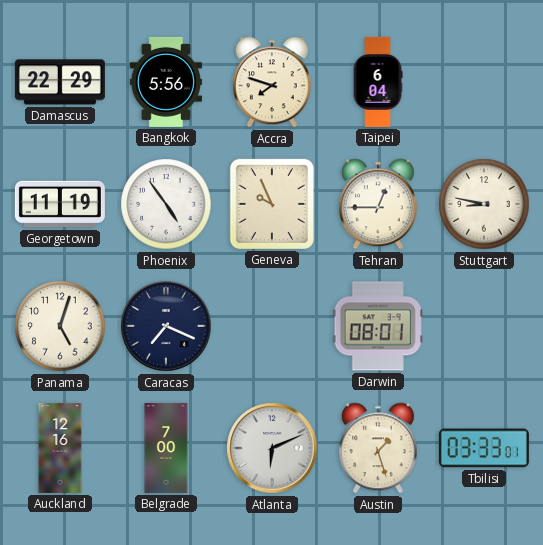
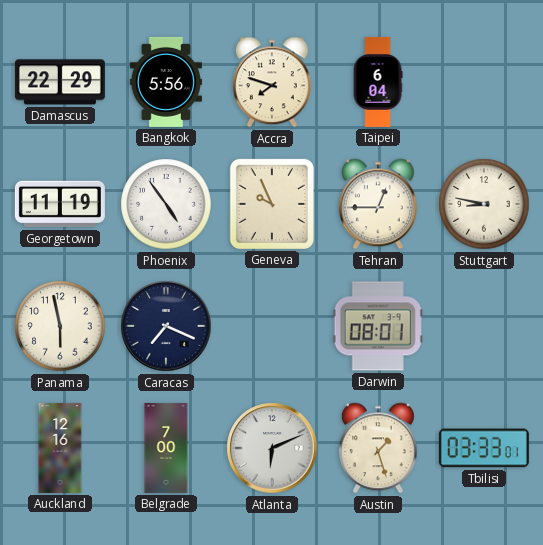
Panama: 5:03 -> 5:58
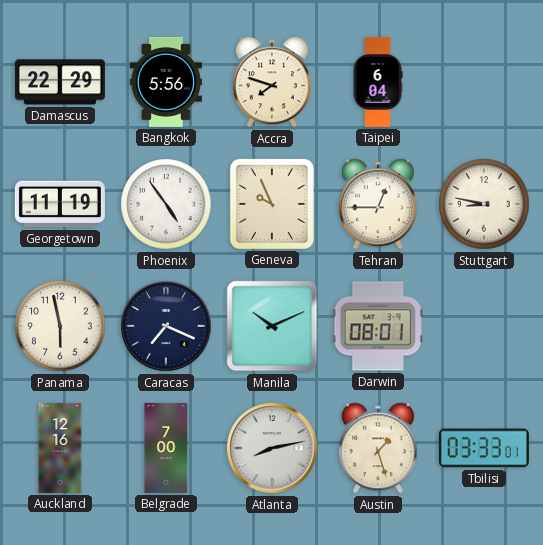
Manila: none -> 10:11
Atlanta: 6:11 -> 8:13
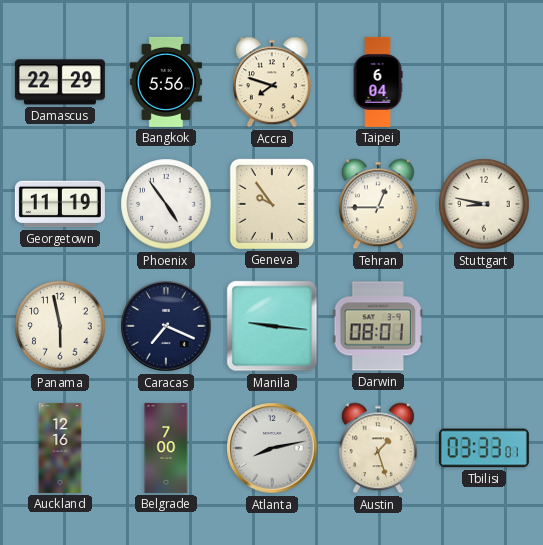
Geneva: 9:56 -> 9:54
Manila: 10:11 -> 9:16
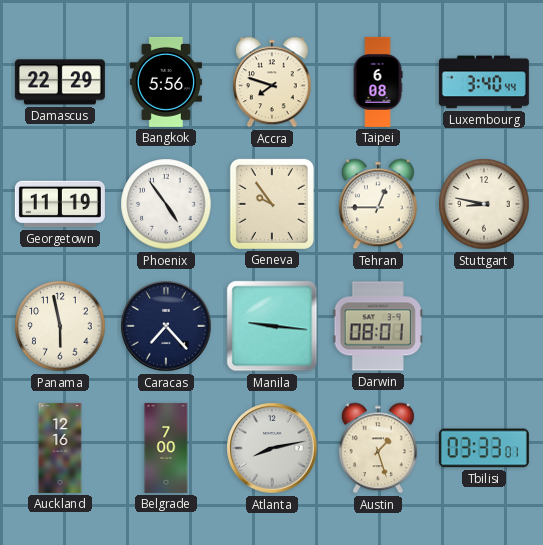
Taipei: 6:04 -> 6:08
Luxembourg: none -> 3:40
Caracas: 7:19 -> 7:23
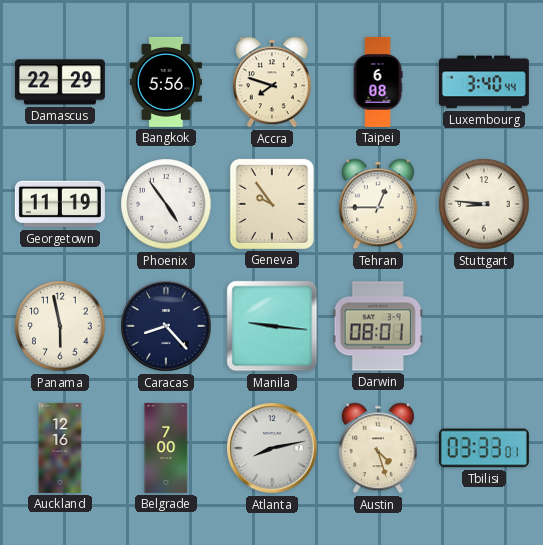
Stuttgart: 8:47 -> 8:46
Caracas: 7:23 -> 8:23
Austin: 1:27 -> 4:27
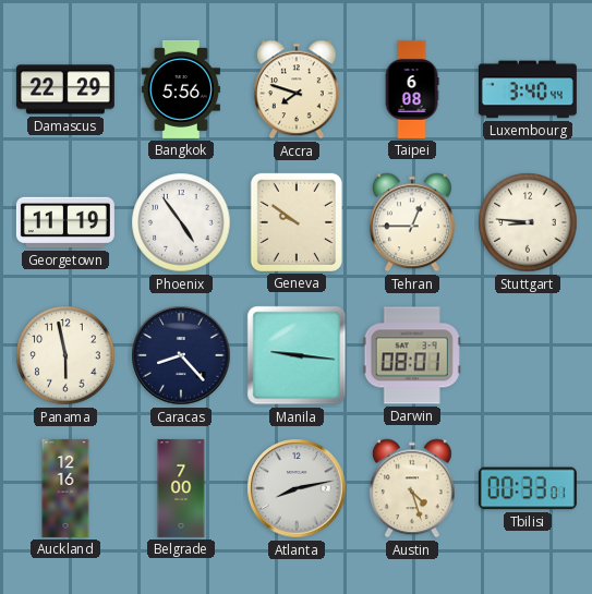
Geneva: 9:54 -> 9:51
Tbilisi: 03:33 -> 00:33
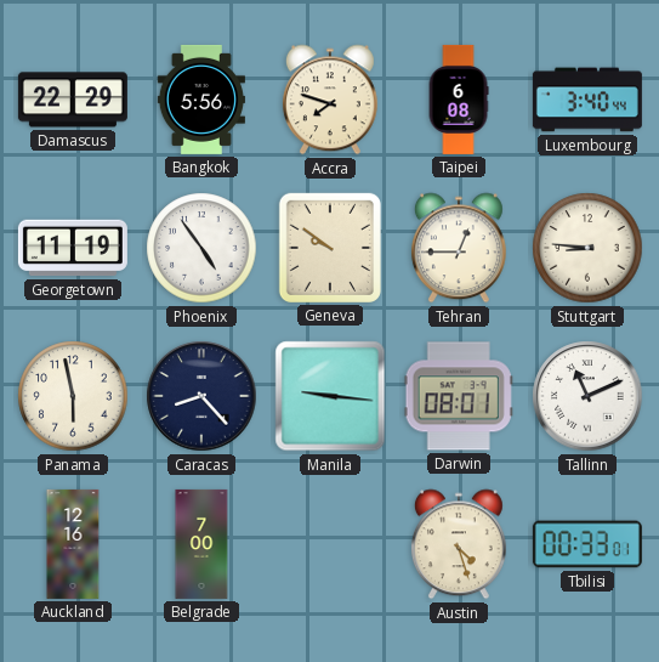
Tallinn: none -> 11:11
Atlanta: 8:13 -> none
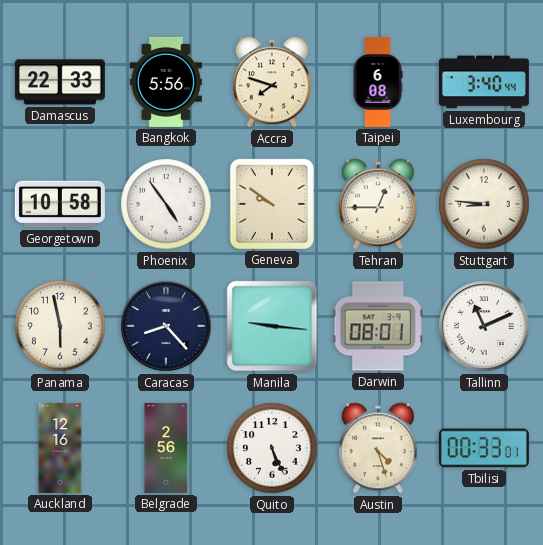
Damascus: 22:29 -> 22:33
Georgetown: 11:19 -> 10:58
Belgrade: 7:00 -> 2:56
Quito: none -> 5:26
